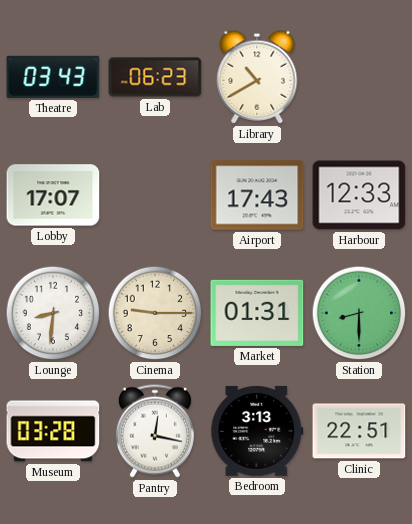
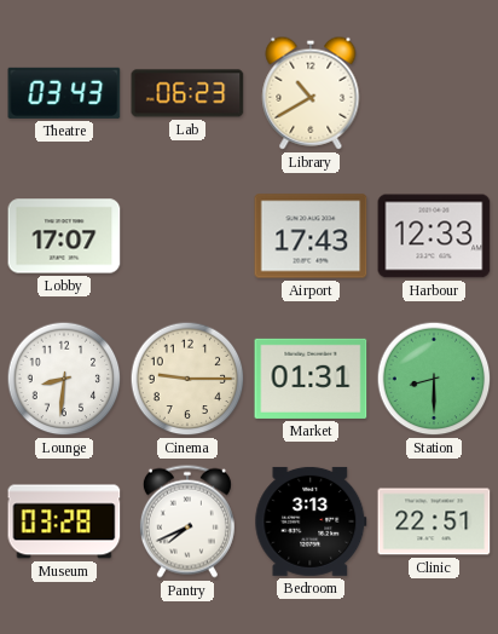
Pantry: 12:17 -> 7:41
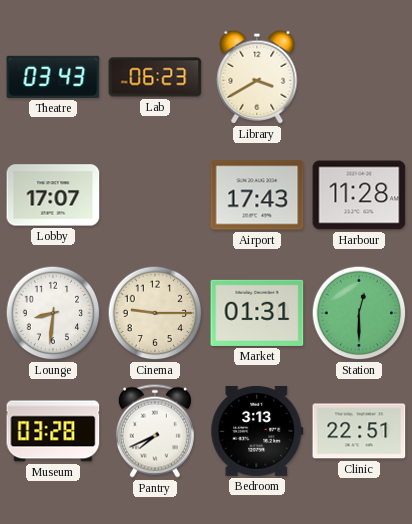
Library: 10:40 -> 3:40
Harbour: 12:33 -> 11:28
Station: 8:30 -> 12:30
